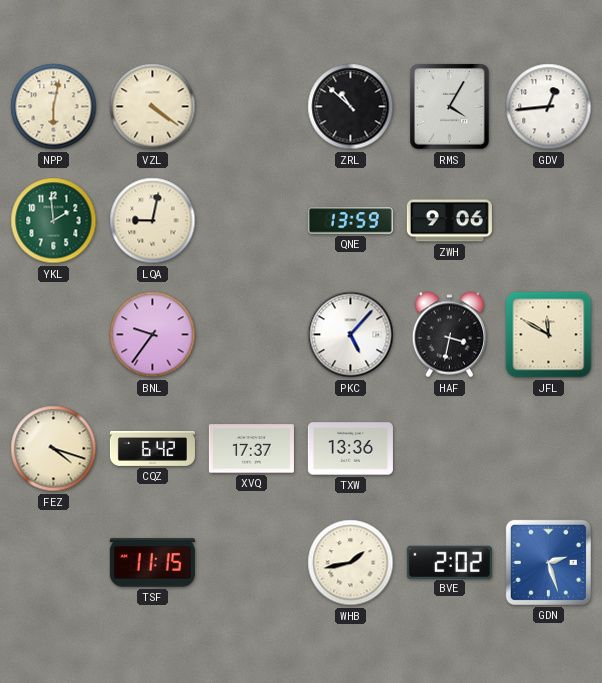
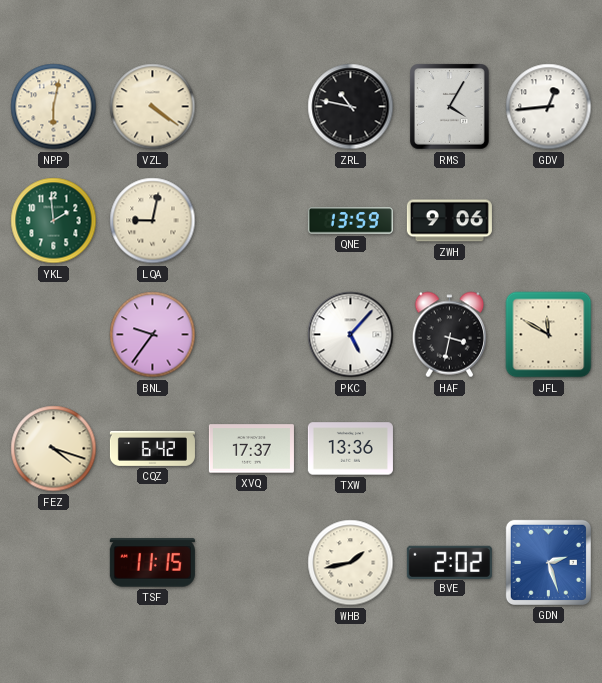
ZRL: 10:52 -> 10:47
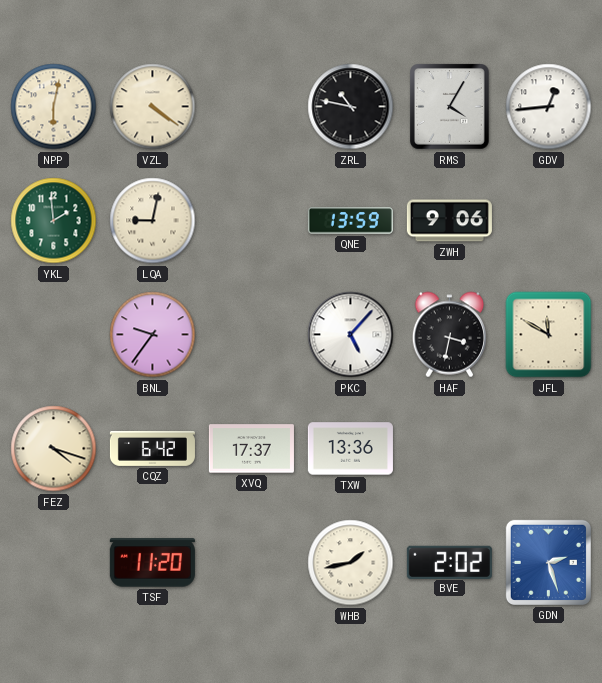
TSF: 11:15 -> 11:20
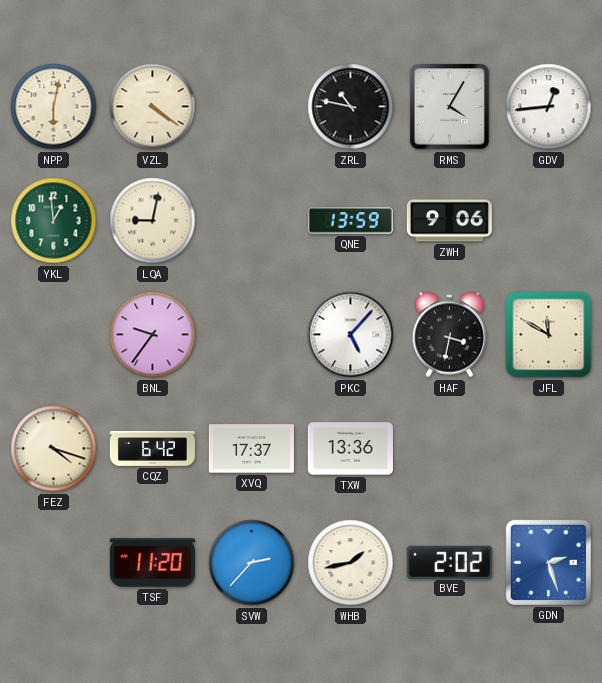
YKL: 1:59 -> 12:59
SVW: none -> 2:37
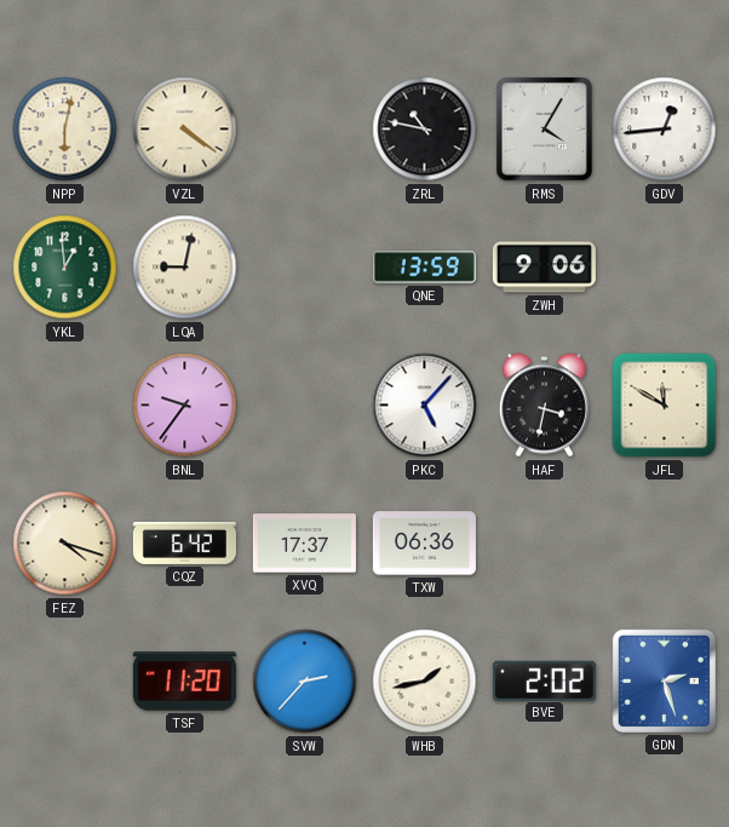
TXW: 13:36 -> 06:36
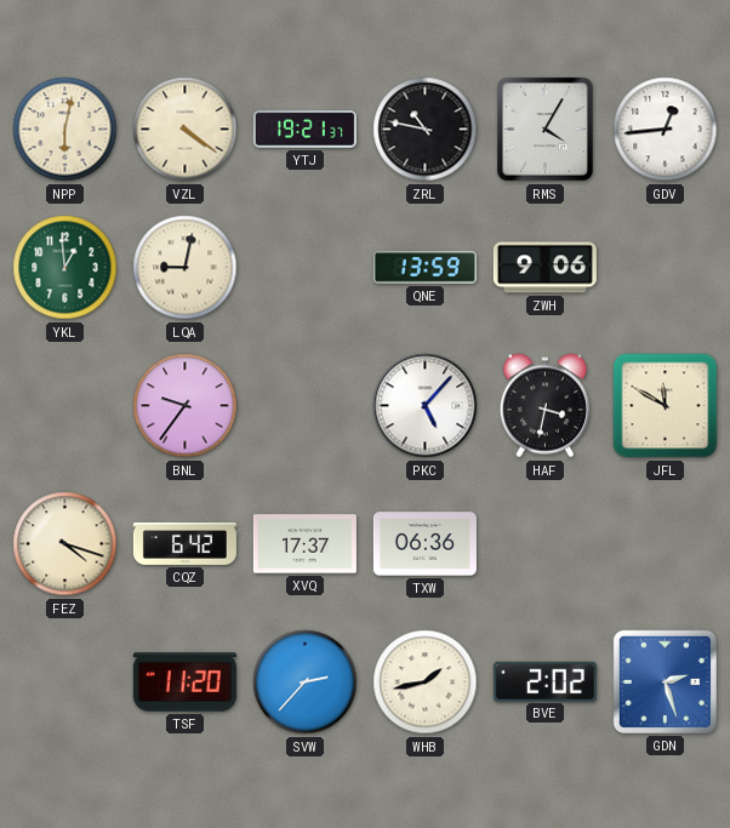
YTJ: none -> 19:21
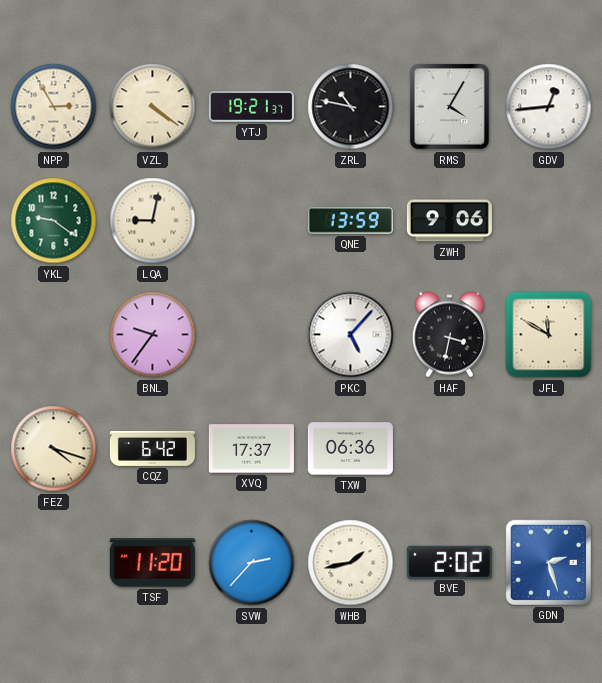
NPP: 6:02 -> 2:55
YKL: 12:59 -> 9:21
